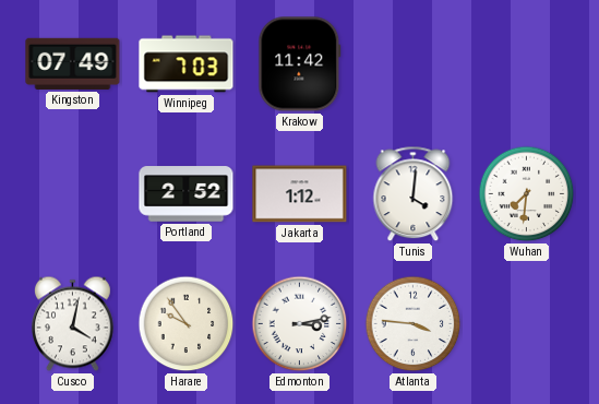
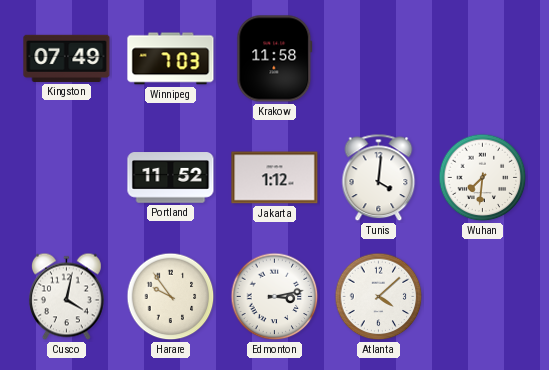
Krakow: 11:42 -> 11:58
Portland: 2:52 -> 11:52
Atlanta: 3:46 -> 4:08
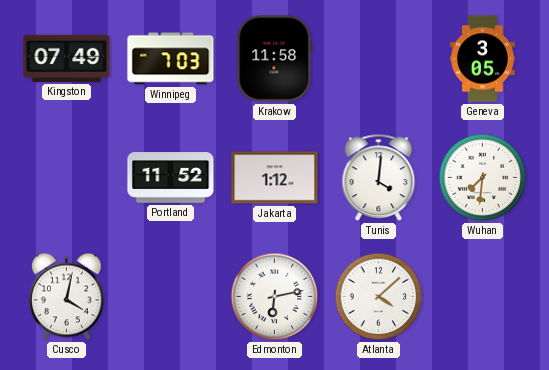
Geneva: none -> 3:05
Harare: 9:54 -> none
Edmonton: 3:13 -> 6:13
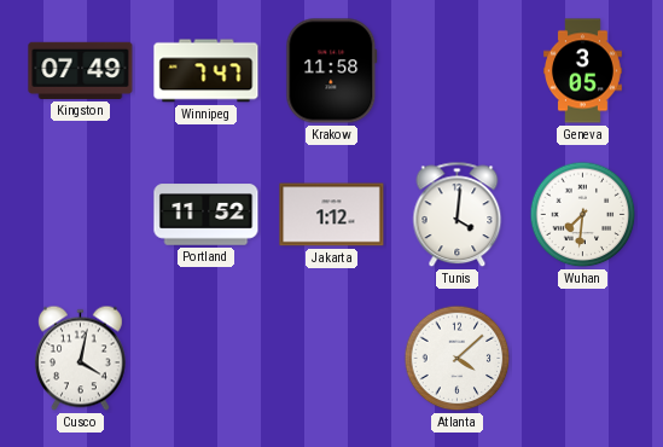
Winnipeg: 7:03 -> 7:47
Edmonton: 6:13 -> none
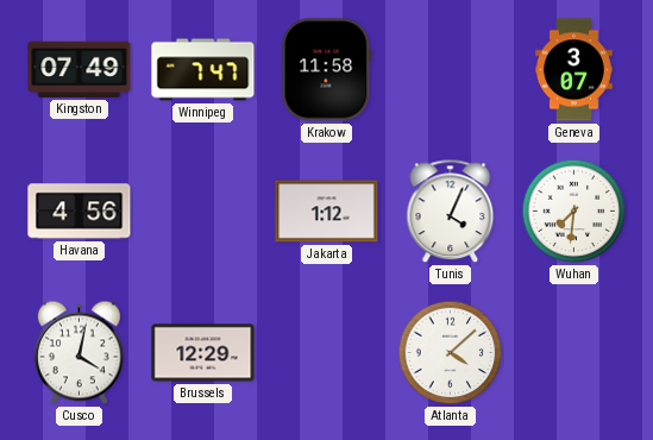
Geneva: 3:05 -> 3:07
Havana: none -> 4:56
Portland: 11:52 -> none
Tunis: 4:01 -> 4:04
Brussels: none -> 12:29
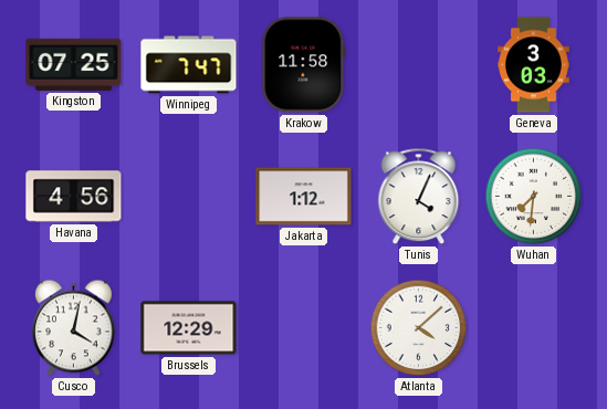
Kingston: 07:49 -> 07:25
Geneva: 3:07 -> 3:03
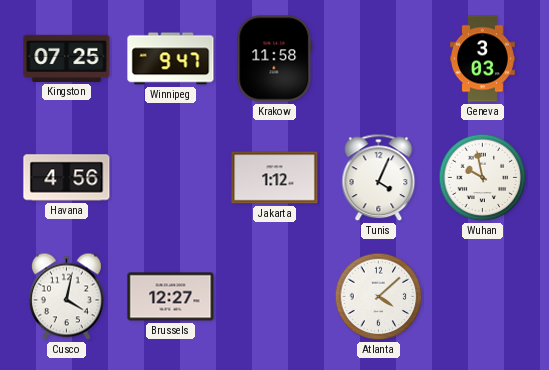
Winnipeg: 7:47 -> 9:47
Wuhan: 7:31 -> 9:58
Brussels: 12:29 -> 12:27
